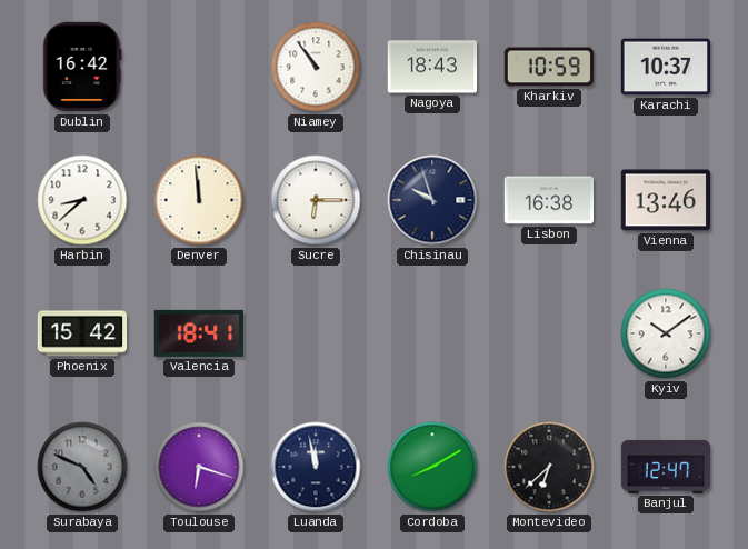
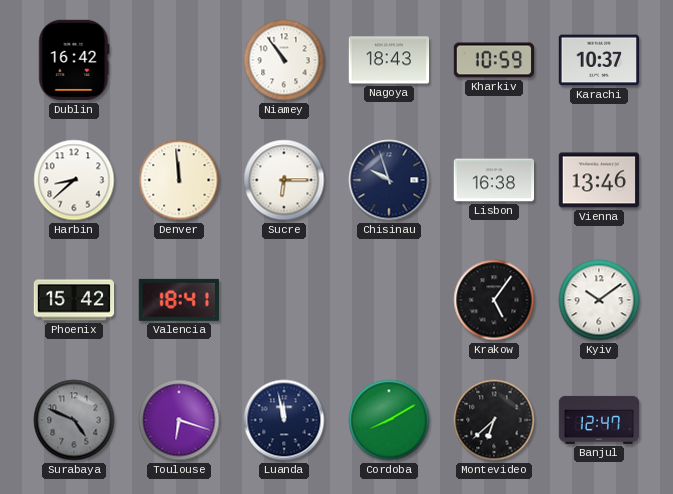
Krakow: none -> 5:06
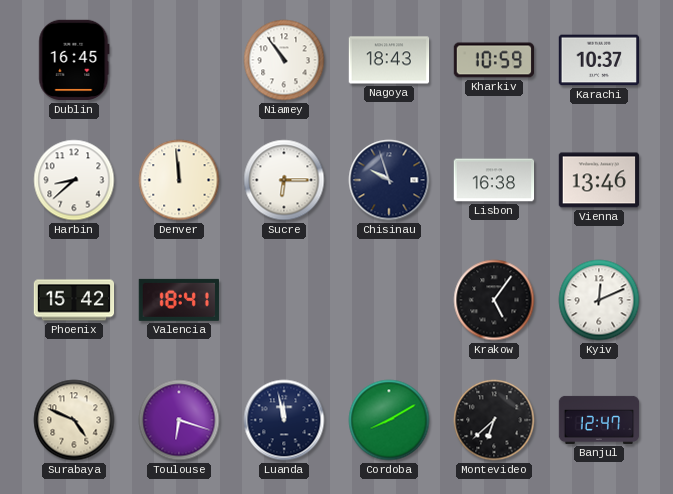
Dublin: 16:42 -> 16:45
Kyiv: 10:09 -> 12:11
Surabaya dial: grey -> cream
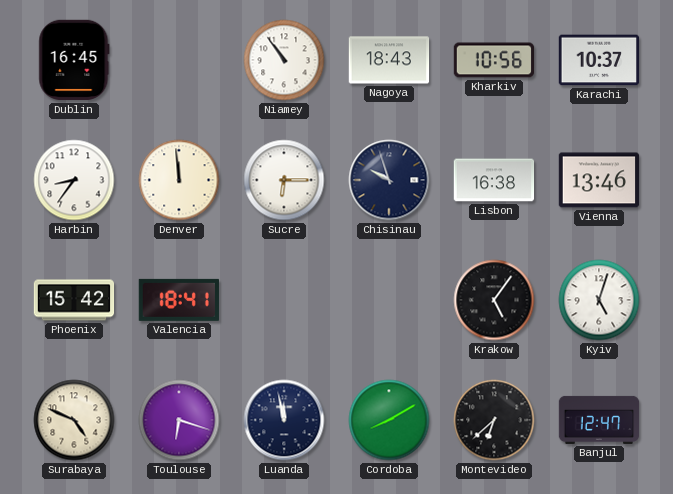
Kharkiv: 10:59 -> 10:56
Harbin: 8:38 -> 8:36
Kyiv: 12:11 -> 5:03
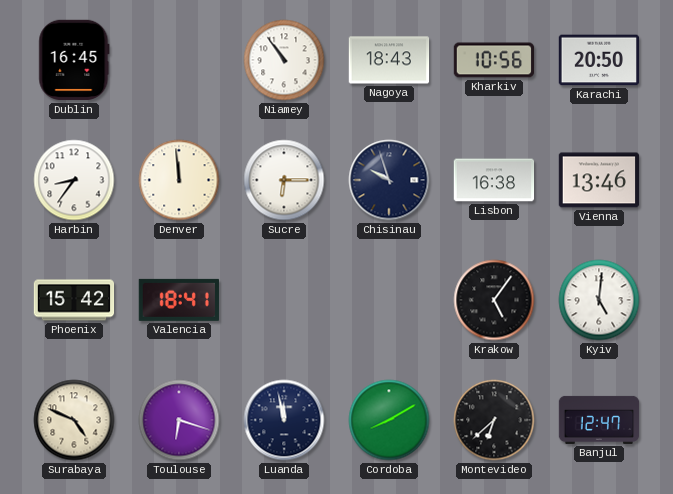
Karachi: 10:37 -> 20:50
Kyiv: 5:03 -> 5:01
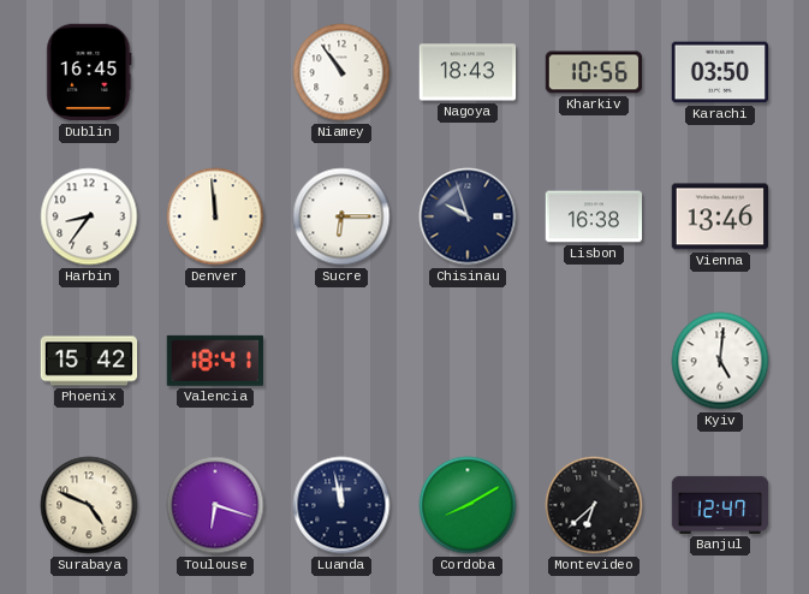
Karachi: 20:50 -> 03:50
Krakow: 5:06 -> none
